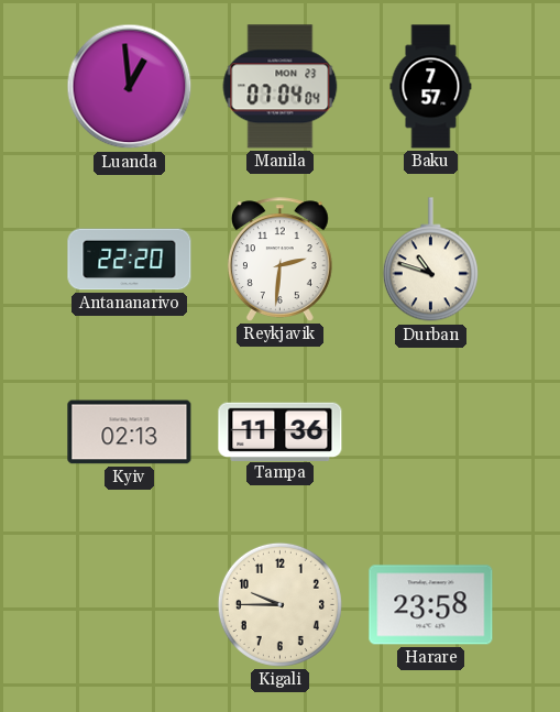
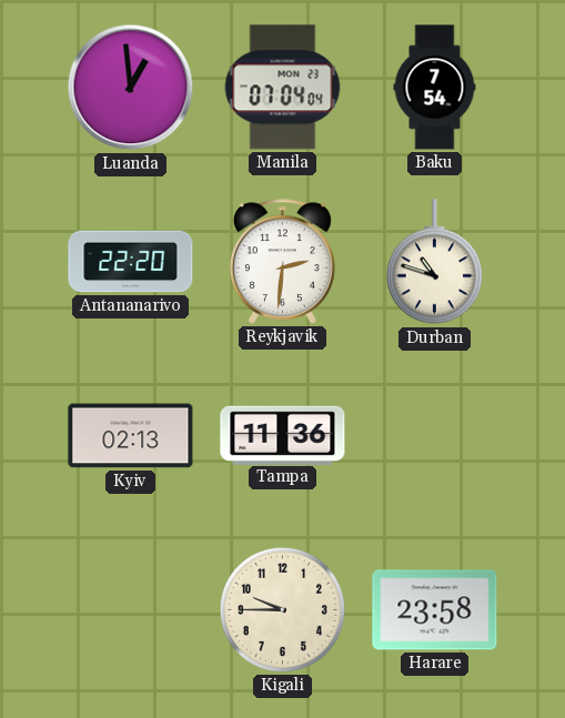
Baku: 7:57 -> 7:54
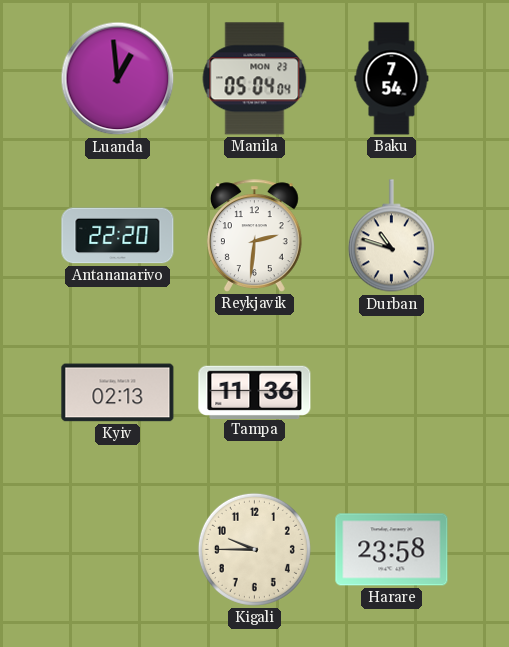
Manila: 07:04 -> 05:04
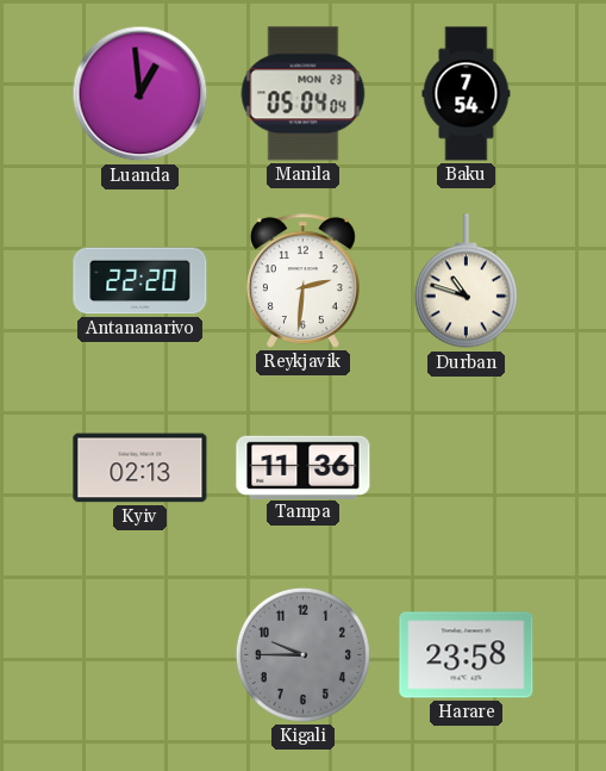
Kigali dial: cream -> grey
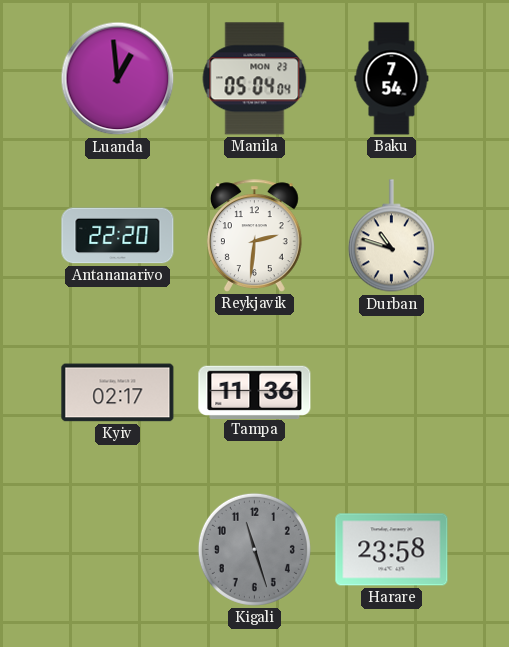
Kyiv: 02:13 -> 02:17
Kigali: 9:45 -> 11:27
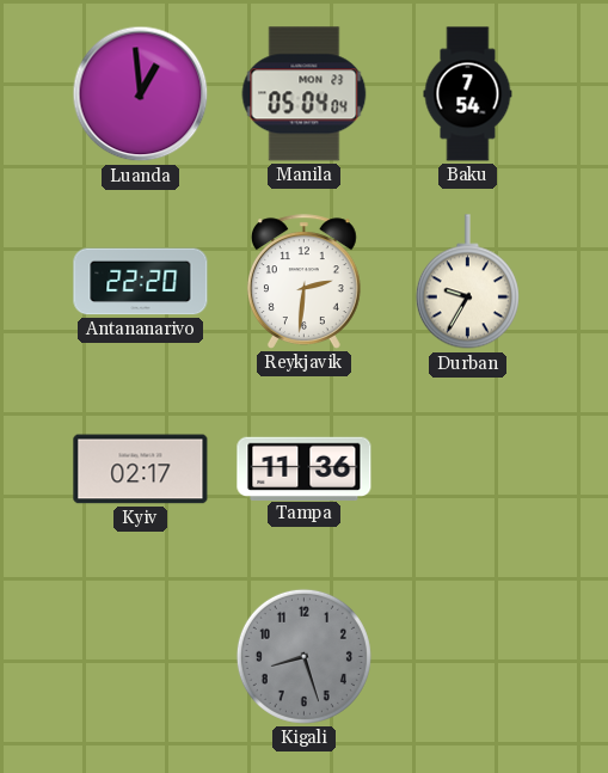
Durban: 10:48 -> 9:35
Kigali: 11:27 -> 8:27
Harare: 23:58 -> none
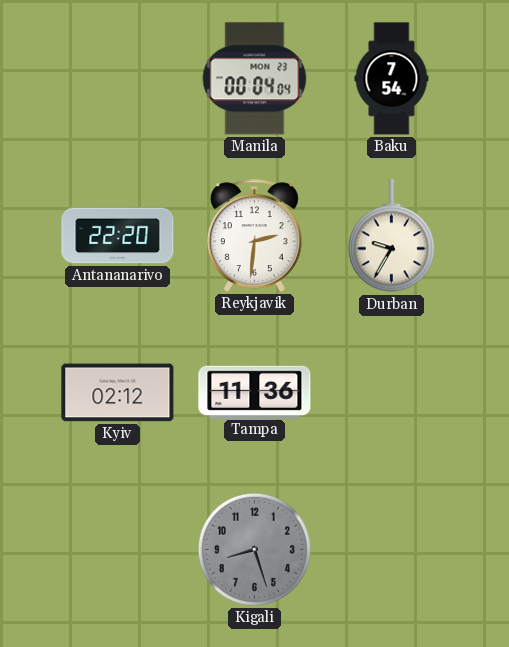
Luanda: 12:59 -> none
Manila: 05:04 -> 00:04
Kyiv: 02:17 -> 02:12
